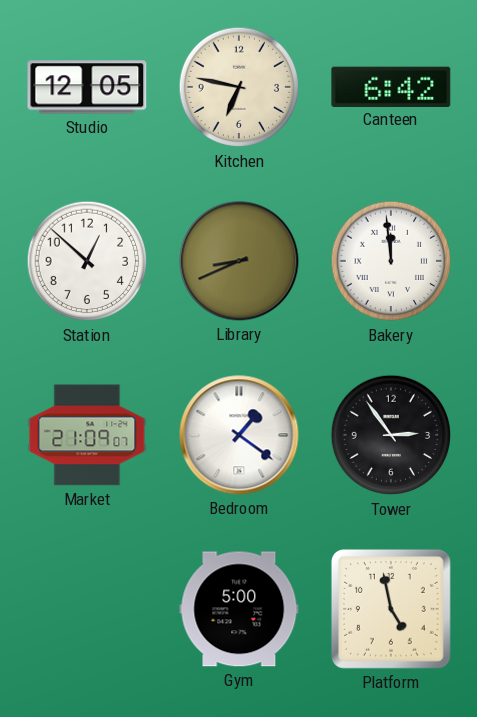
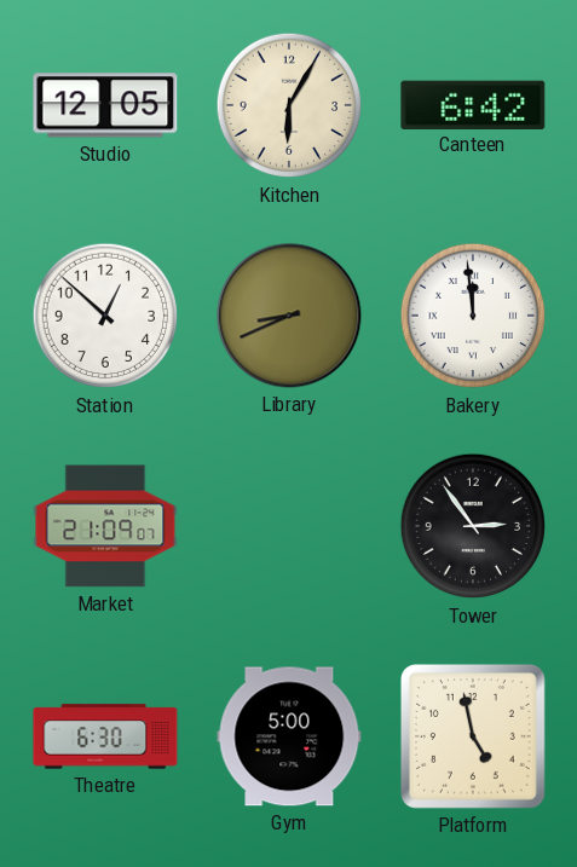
Kitchen: 6:47 -> 6:05
Bedroom: 1:21 -> none
Theatre: none -> 6:30
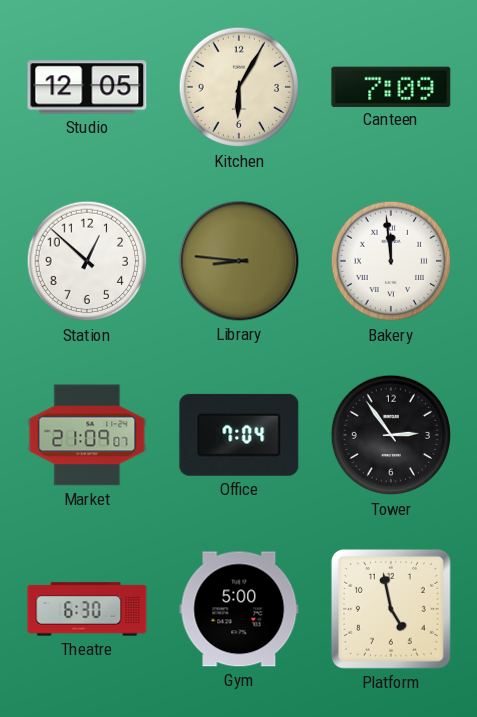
Canteen: 6:42 -> 7:09
Library: 8:41 -> 8:46
Office: none -> 7:04
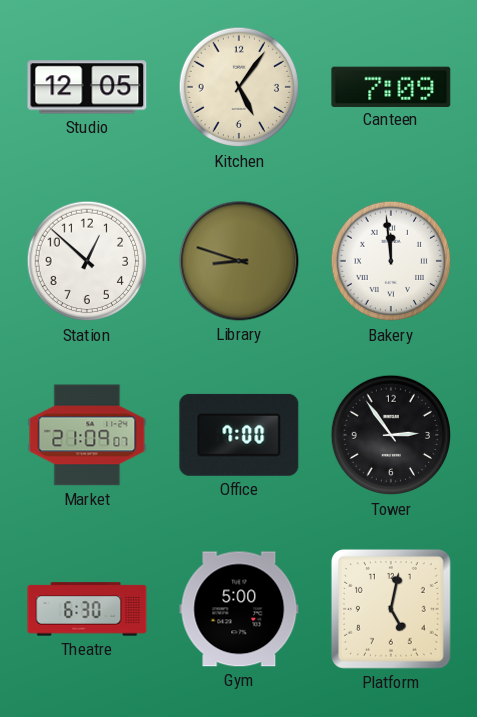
Kitchen: 6:05 -> 5:06
Library: 8:46 -> 8:48
Office: 7:04 -> 7:00
Platform: 4:58 -> 5:02
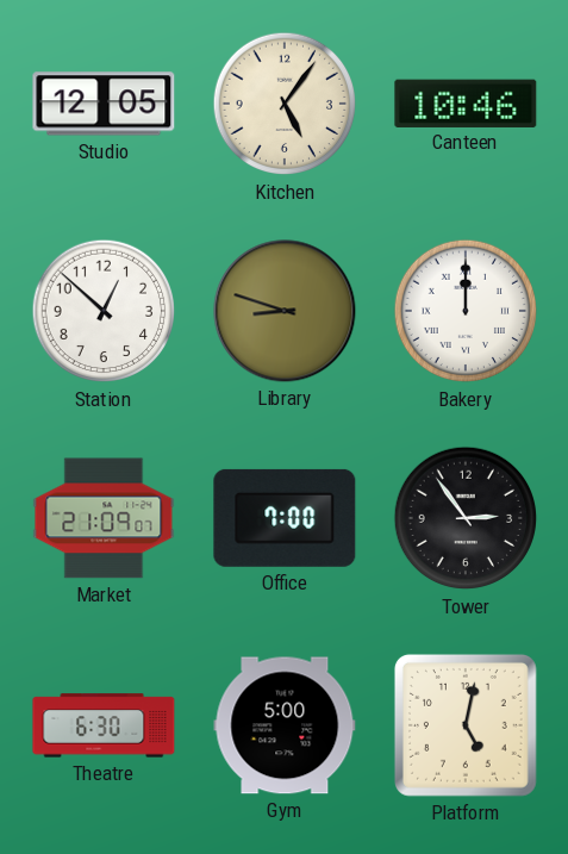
Canteen: 7:09 -> 10:46
Bakery: 11:59 -> 12:00
